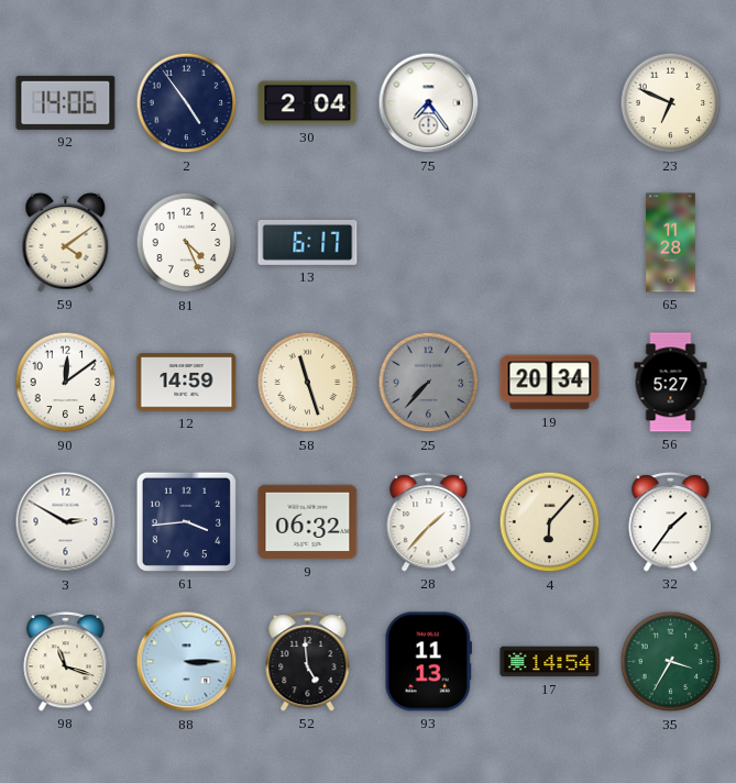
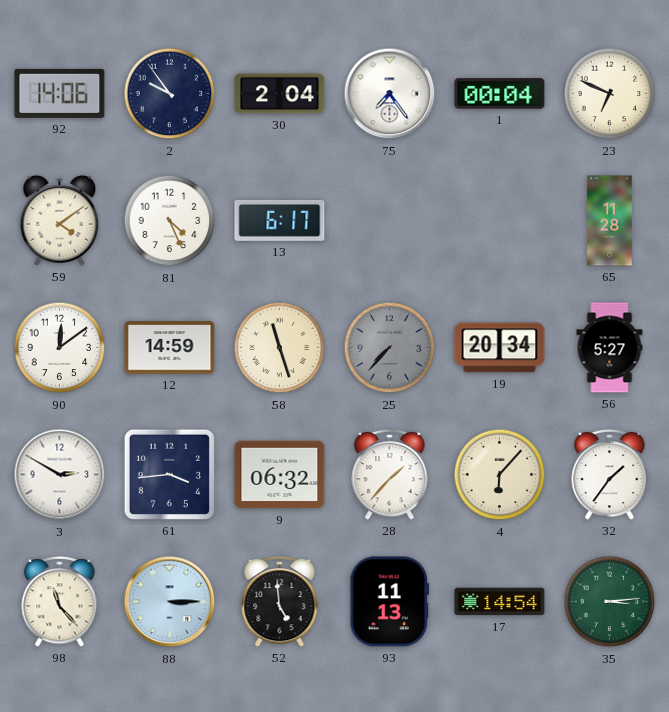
2: 4:54 -> 9:54
1: none -> 00:04
98: 11:18 -> 11:23
35: 3:35 -> 3:14
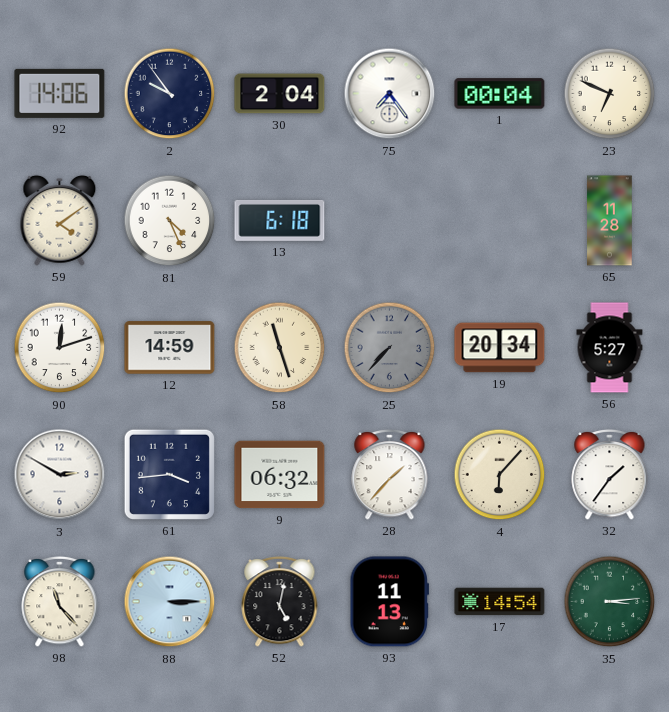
13: 6:17 -> 6:18
90: 12:09 -> 12:12
52: 4:59 -> 5:02
